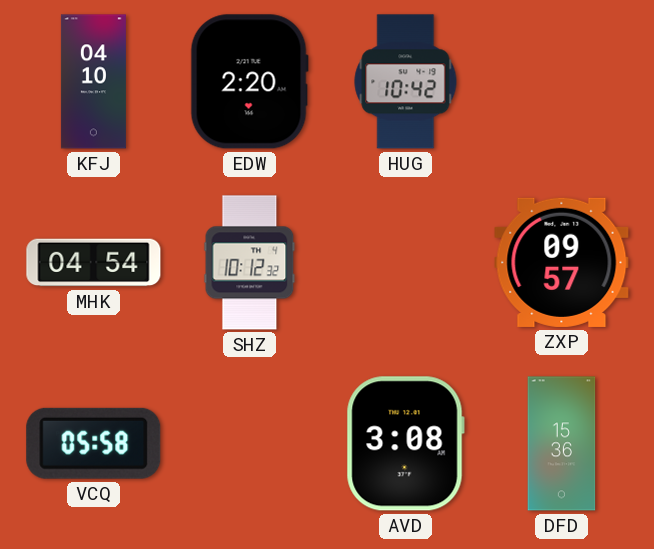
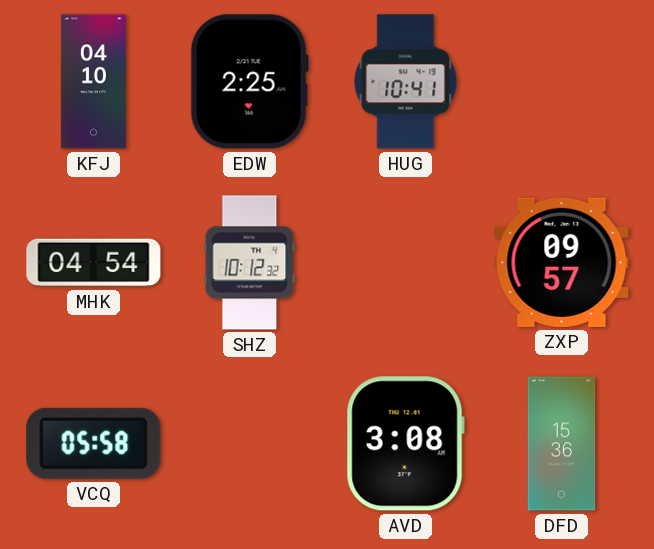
EDW: 2:20 -> 2:25
HUG: 10:42 -> 10:41
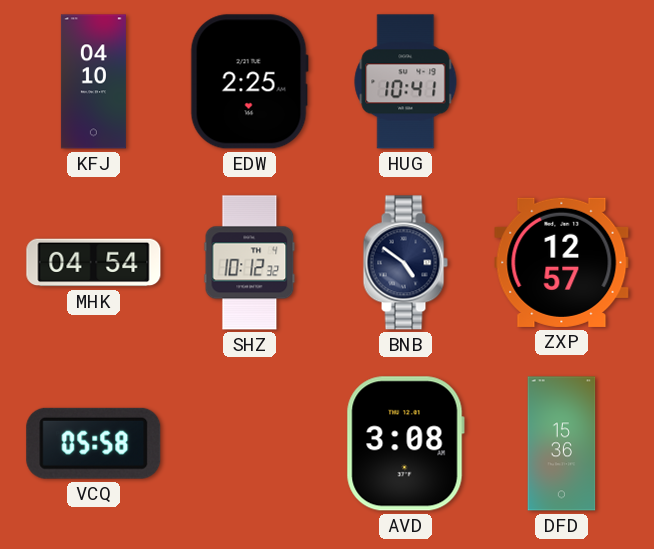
BNB: none -> 4:51
ZXP: 09:57 -> 12:57
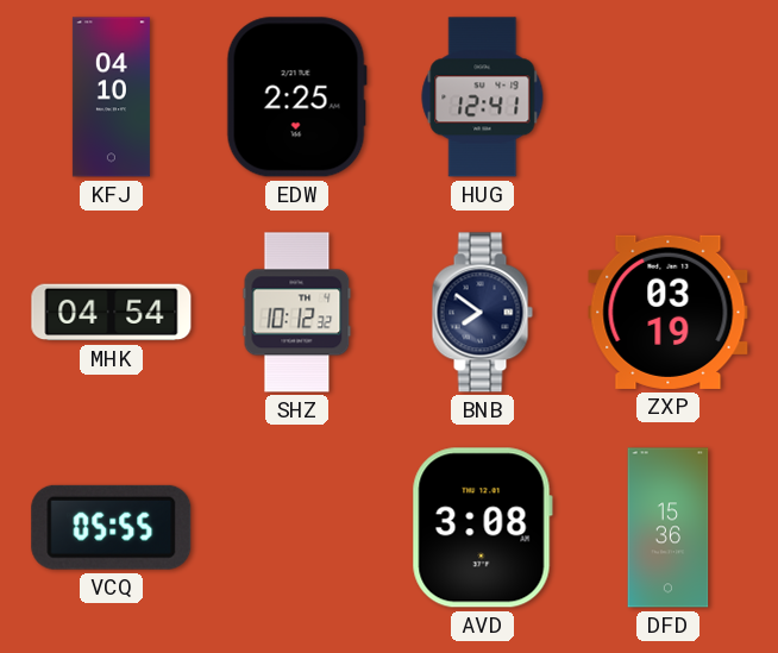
HUG: 10:41 -> 12:41
BNB: 4:51 -> 7:51
ZXP: 12:57 -> 03:19
VCQ: 05:58 -> 05:55
